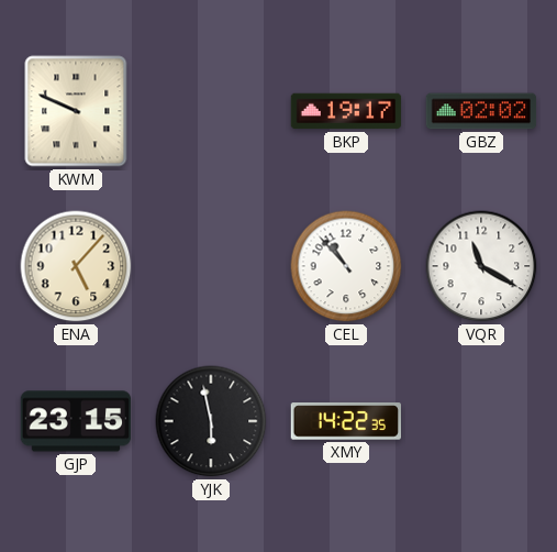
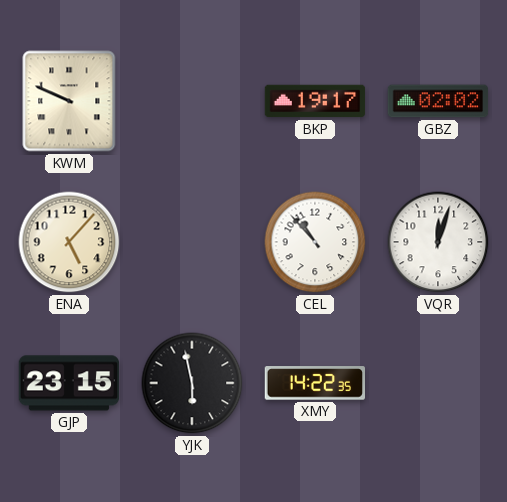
VQR: 11:20 -> 12:03
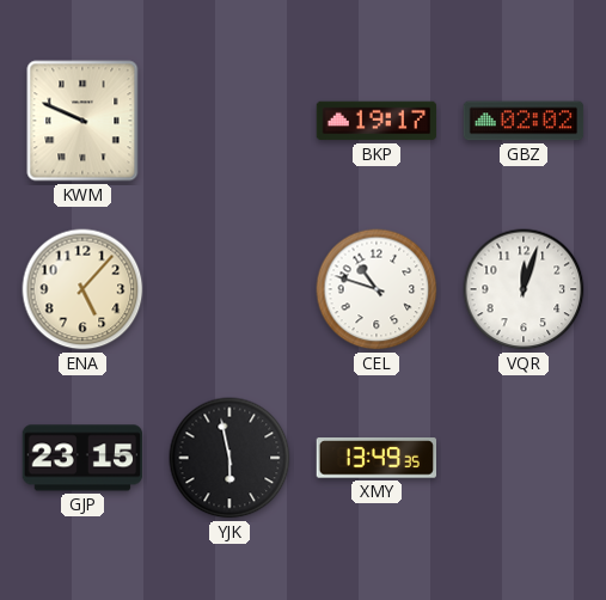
CEL: 10:53 -> 10:48
XMY: 14:22 -> 13:49
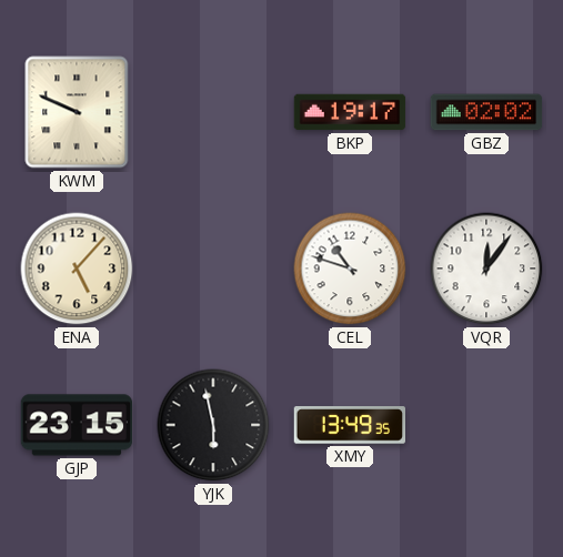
VQR: 12:03 -> 12:06
